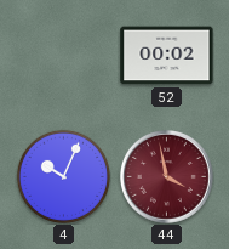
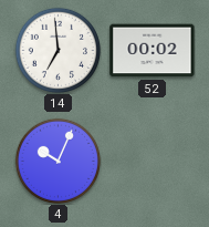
14: none -> 6:59
44: 3:58 -> none
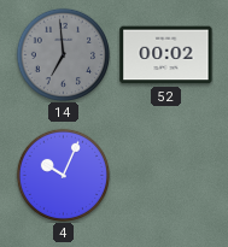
14 dial: white -> grey
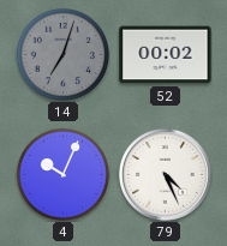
14: 6:59 -> 7:03
79: none -> 4:26
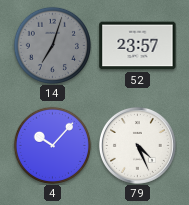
52: 00:02 -> 23:57
4: 10:04 -> 10:07
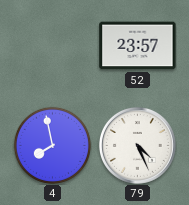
14: 7:03 -> none
4: 10:07 -> 7:58
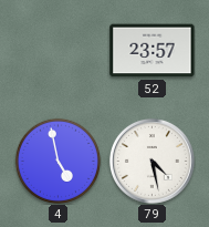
4: 7:58 -> 4:58
79: 4:26 -> 4:28
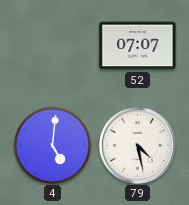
52: 23:57 -> 07:07
4: 4:58 -> 5:01
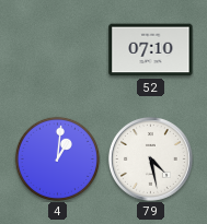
52: 07:07 -> 07:10
4: 5:01 -> 1:01
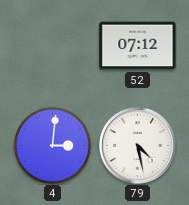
52: 07:10 -> 07:12
4: 1:01 -> 3:01
